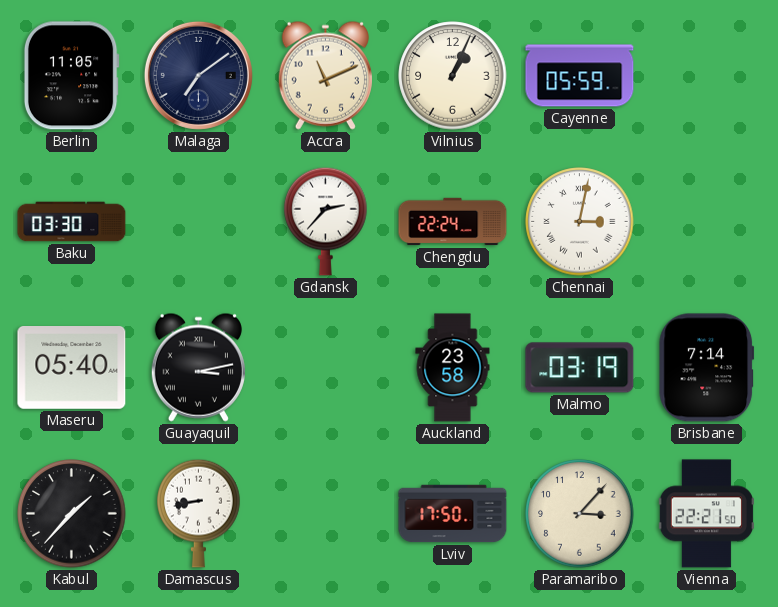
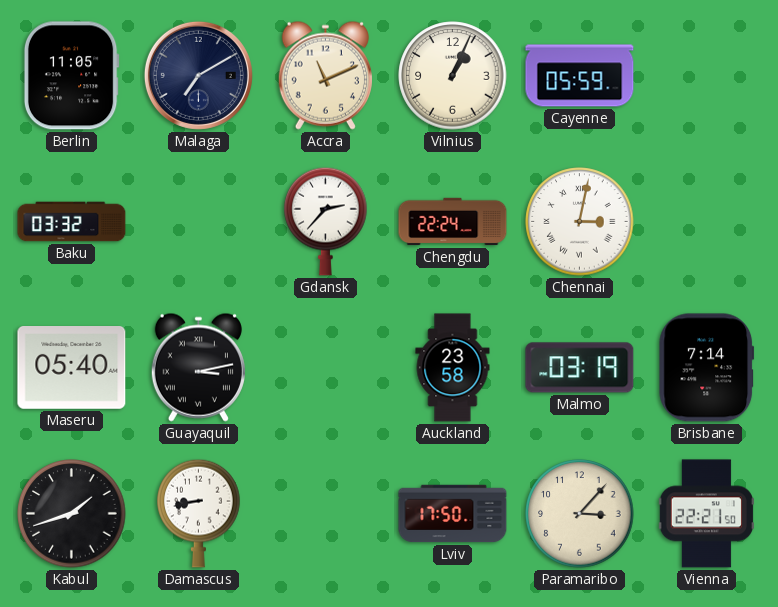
Malaga: 7:09 -> 7:10
Baku: 03:30 -> 03:32
Kabul: 1:37 -> 1:42
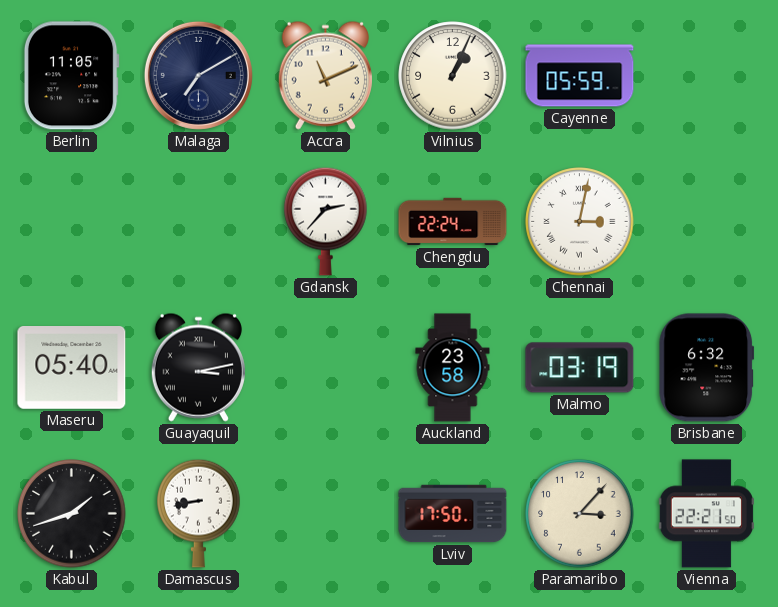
Baku: 03:32 -> none
Brisbane: 7:14 -> 6:32
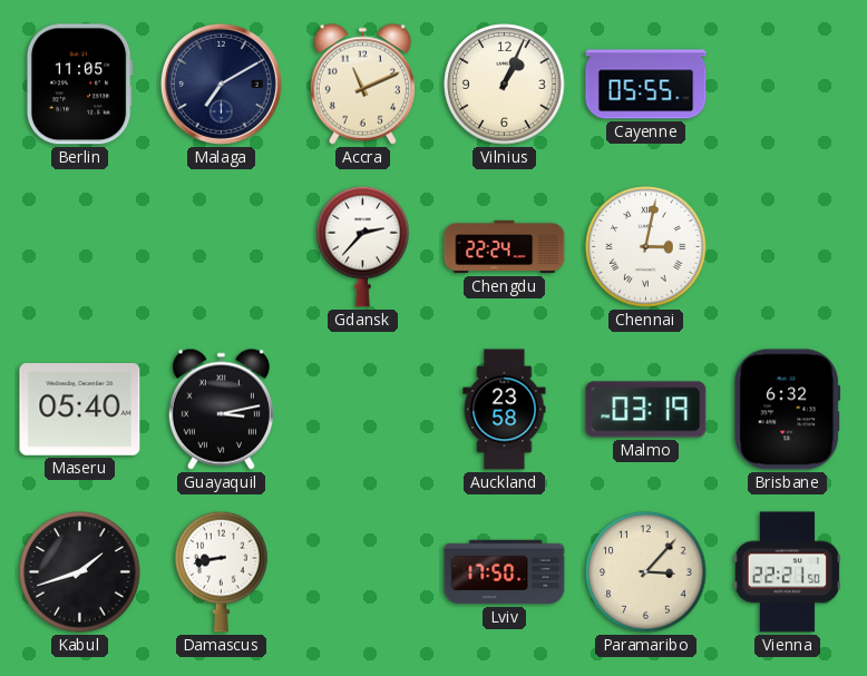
Cayenne: 05:59 -> 05:55
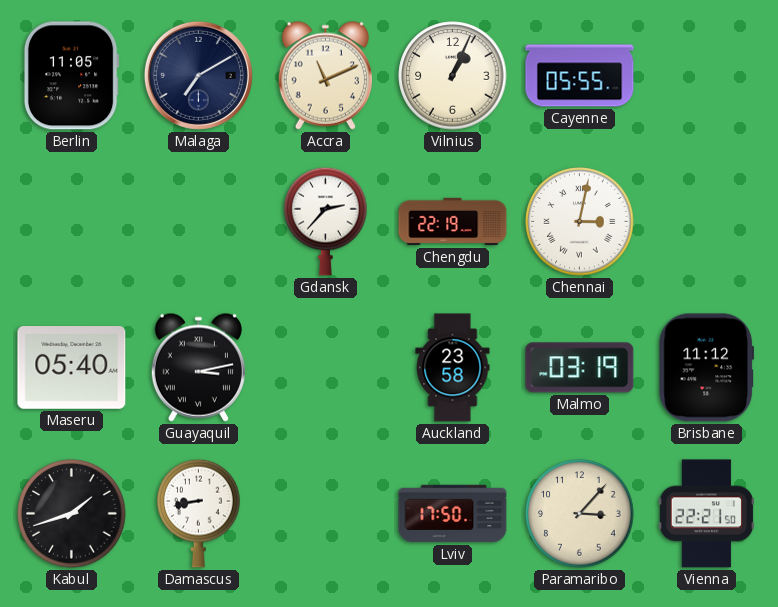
Chengdu: 22:24 -> 22:19
Brisbane: 6:32 -> 11:12
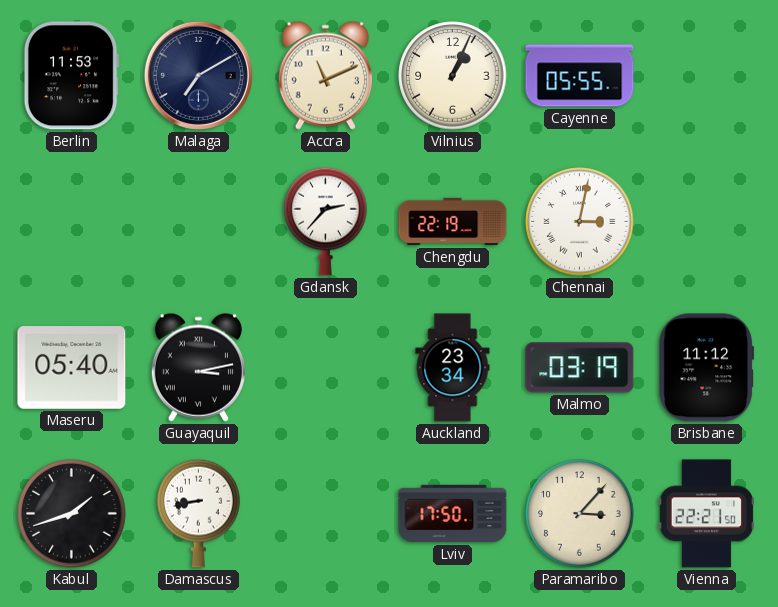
Berlin: 11:05 -> 11:53
Auckland: 23:58 -> 23:34
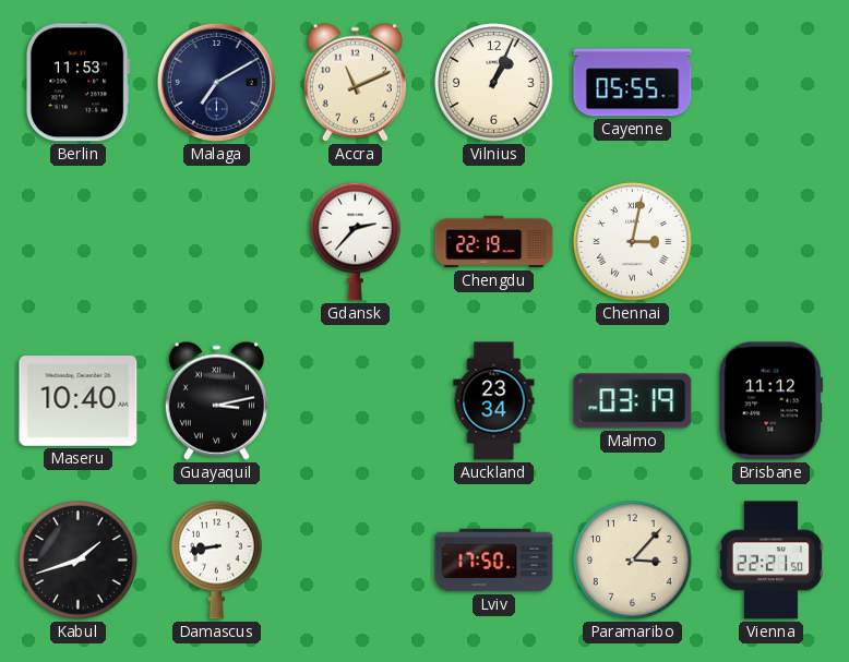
Maseru: 05:40 -> 10:40
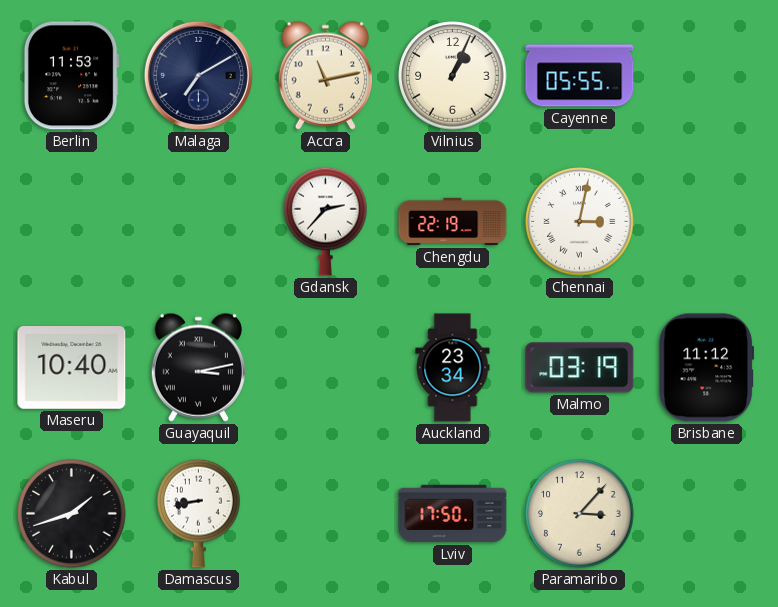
Accra: 11:11 -> 11:13
Vienna: 22:21 -> none
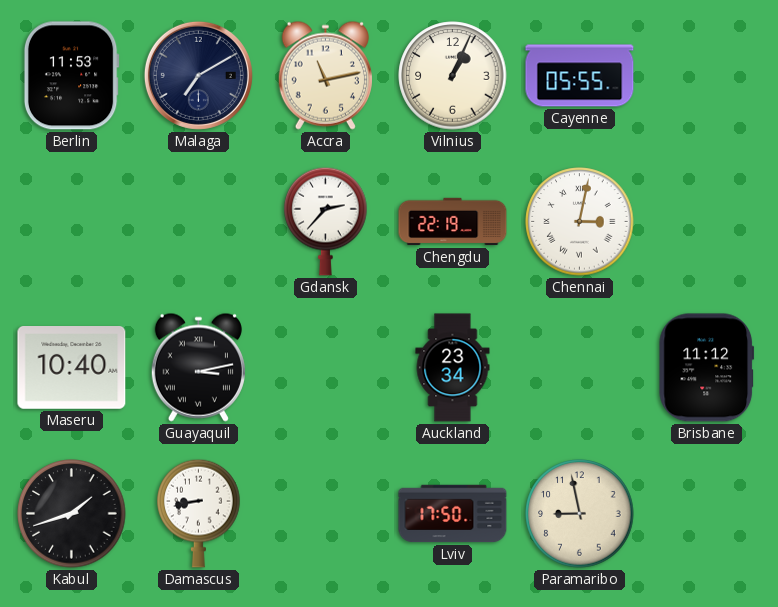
Malmo: 03:19 -> none
Paramaribo: 3:07 -> 8:58
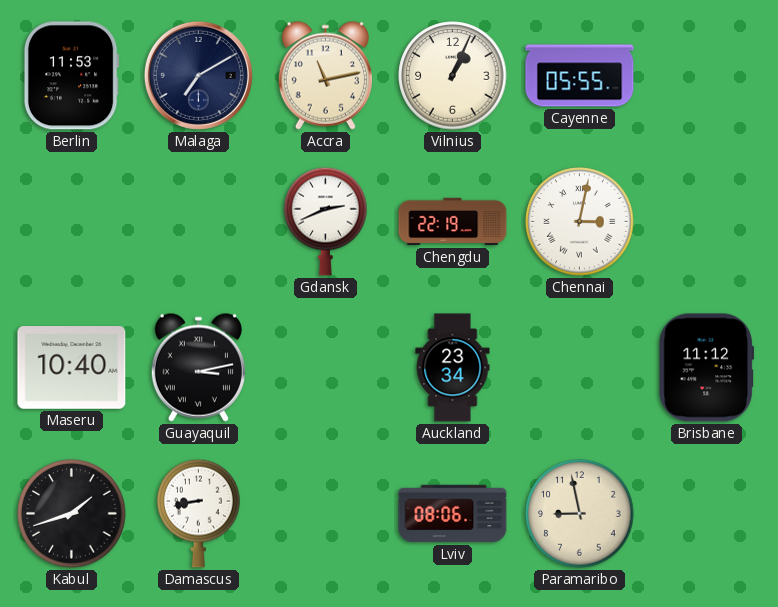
Gdansk: 2:37 -> 2:41
Lviv: 17:50 -> 08:06
